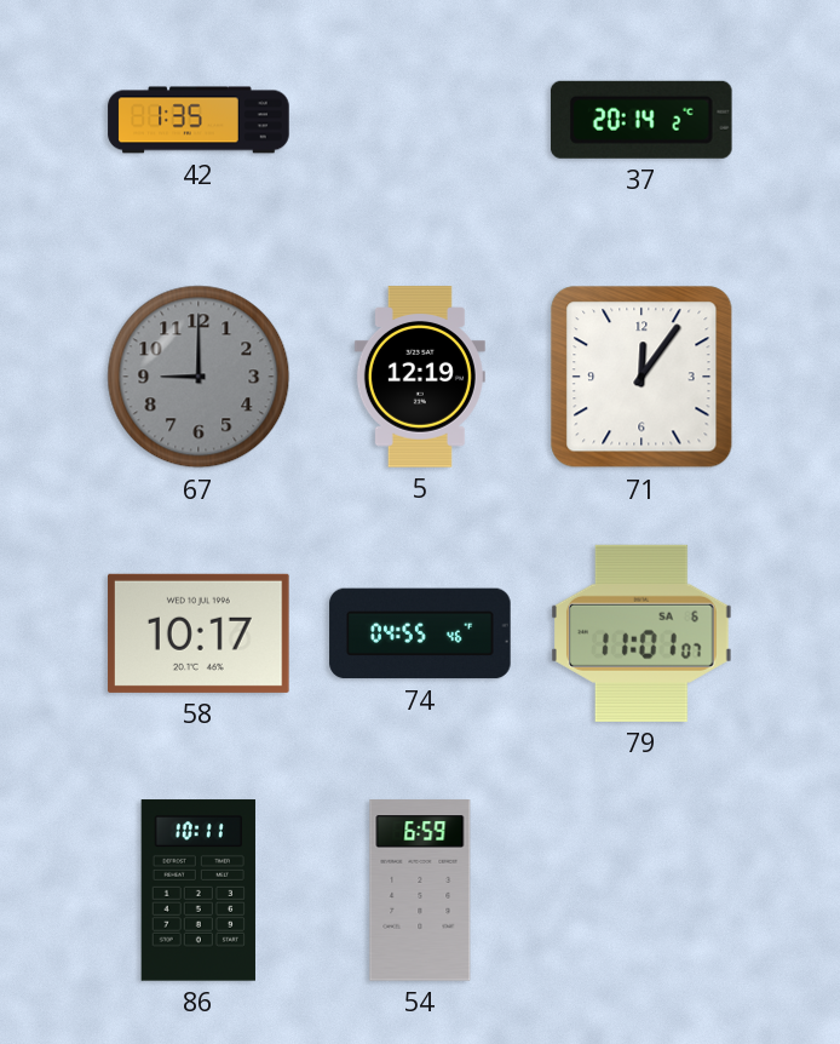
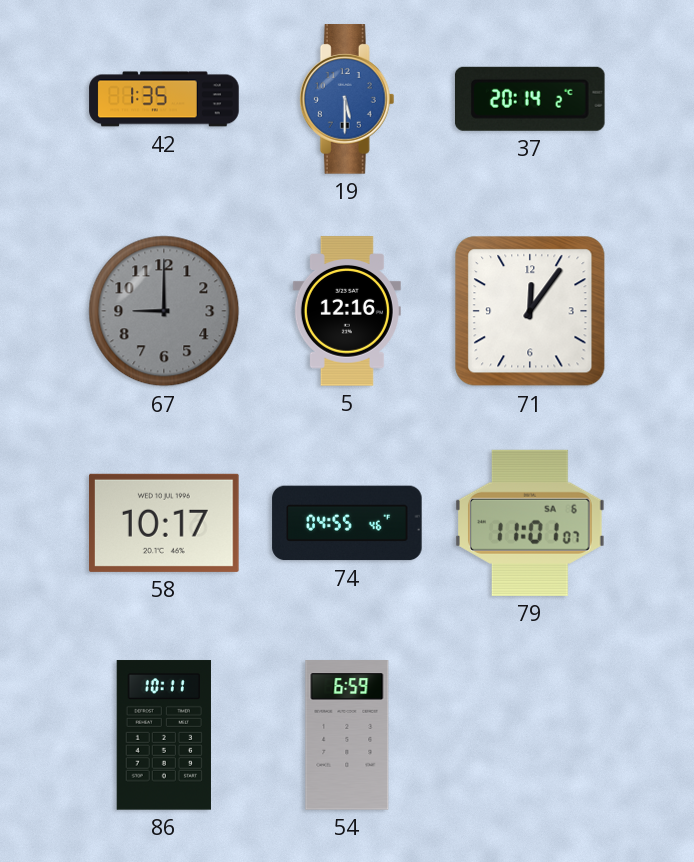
19: none -> 5:30
5: 12:19 -> 12:16
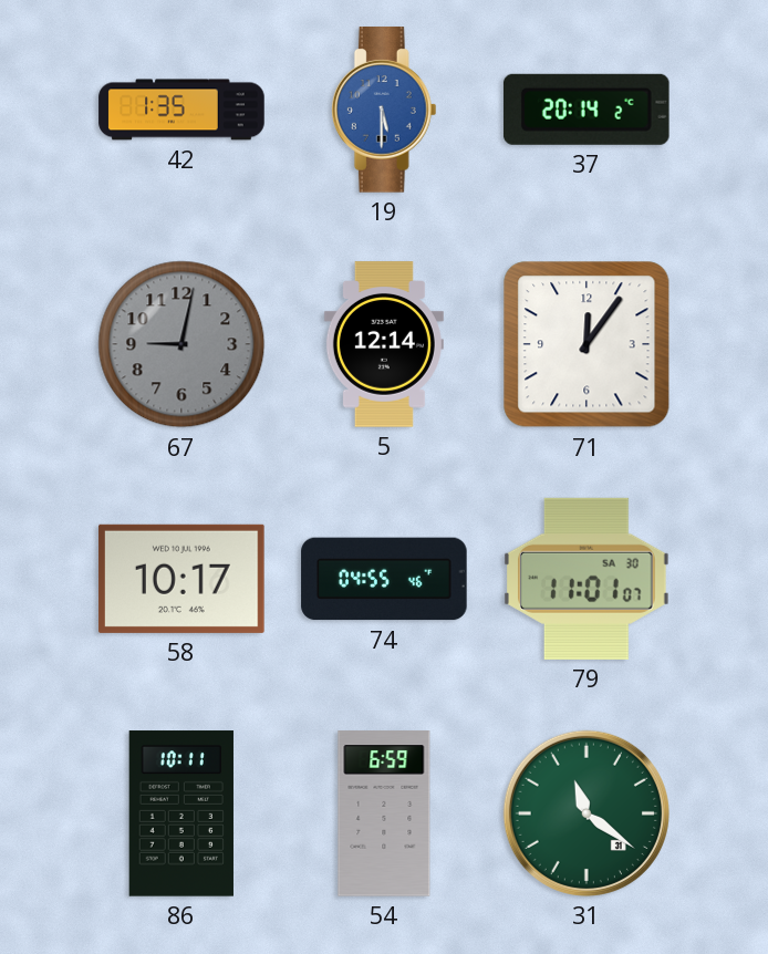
67: 9:00 -> 9:02
5: 12:16 -> 12:14
79 date: SA 6 -> SA 30
31: none -> 11:21
